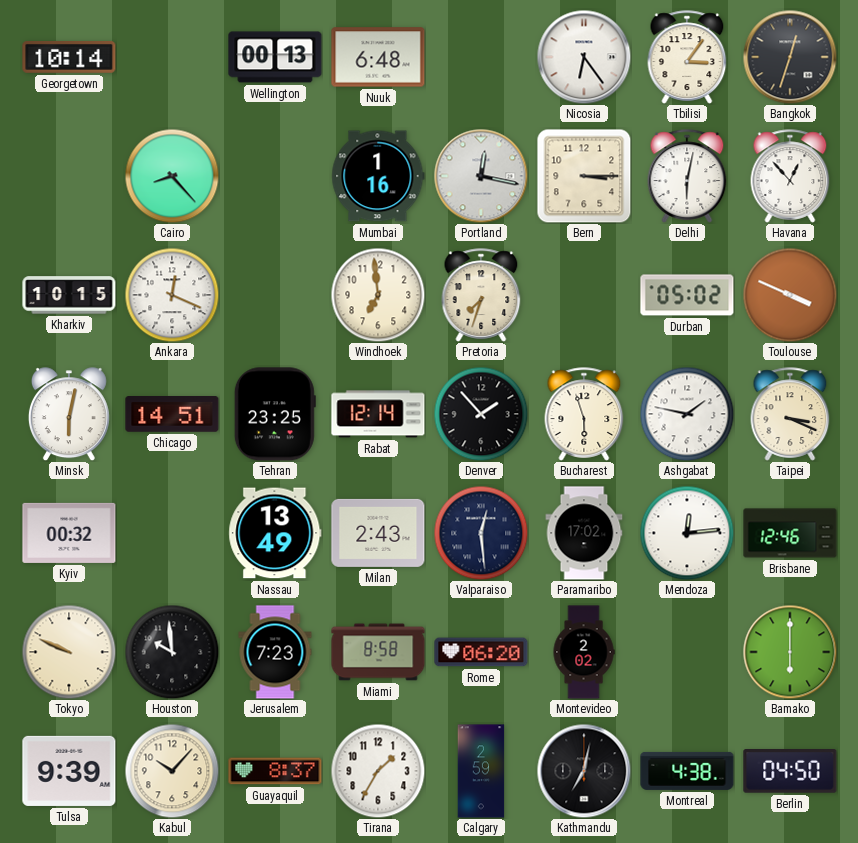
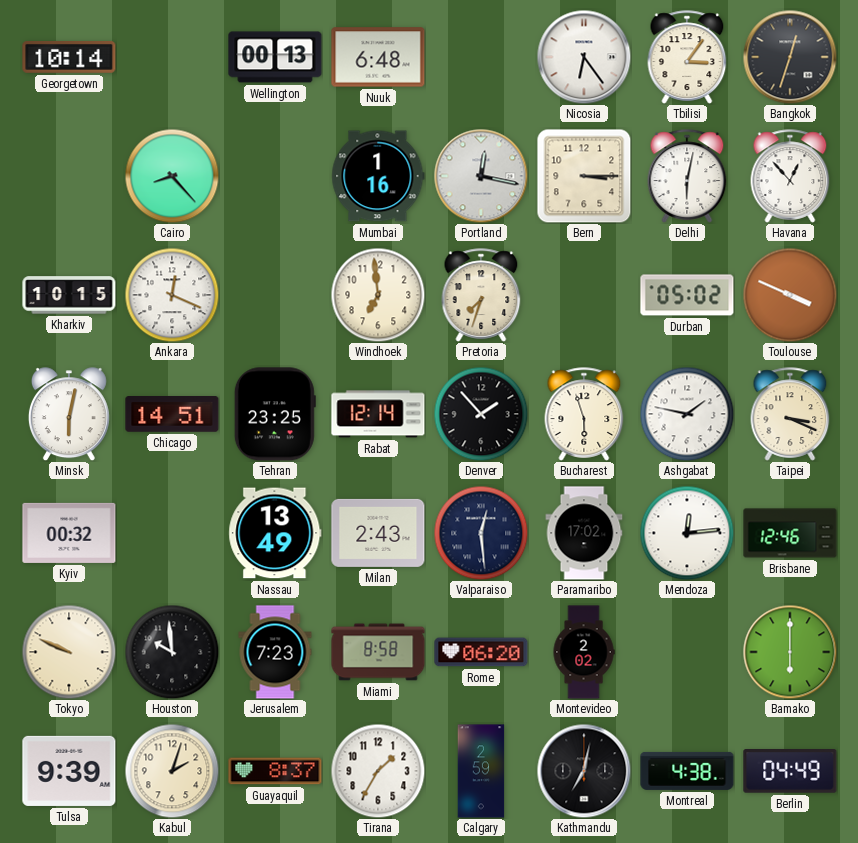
Kabul: 10:07 -> 2:03
Berlin: 04:50 -> 04:49
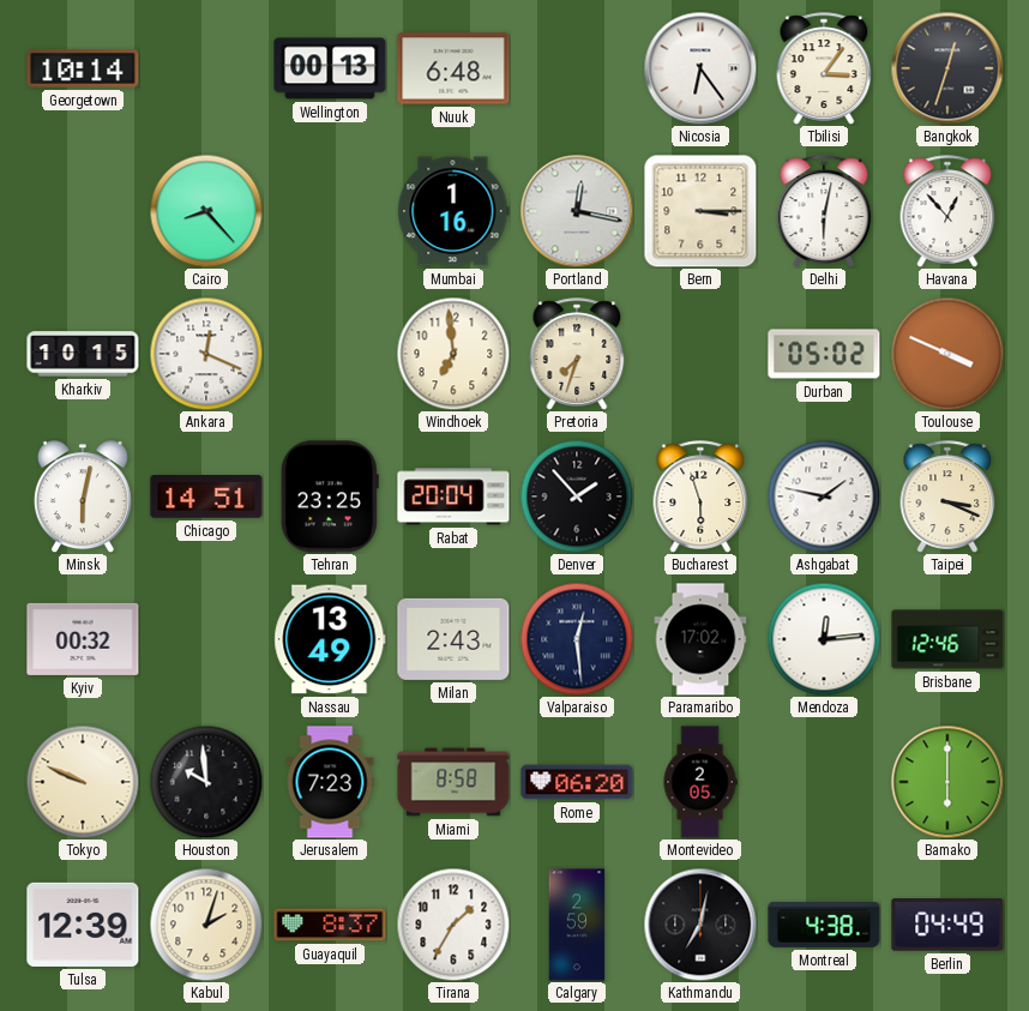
Rabat: 12:14 -> 20:04
Montevideo: 2:02 -> 2:05
Tulsa: 9:39 -> 12:39
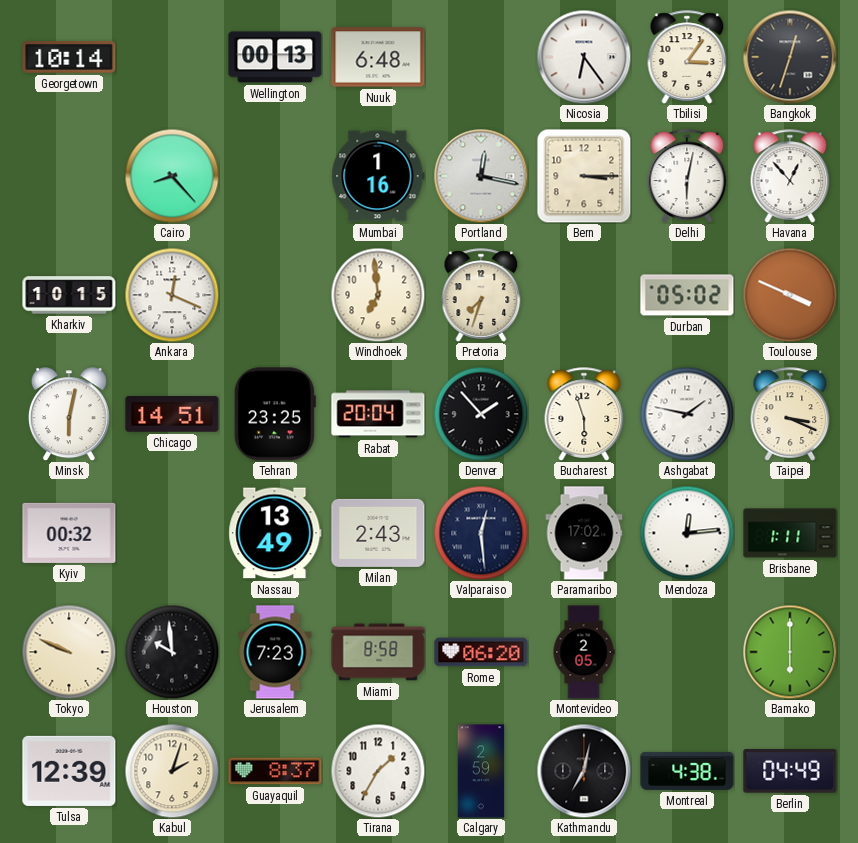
Brisbane: 12:46 -> 1:11
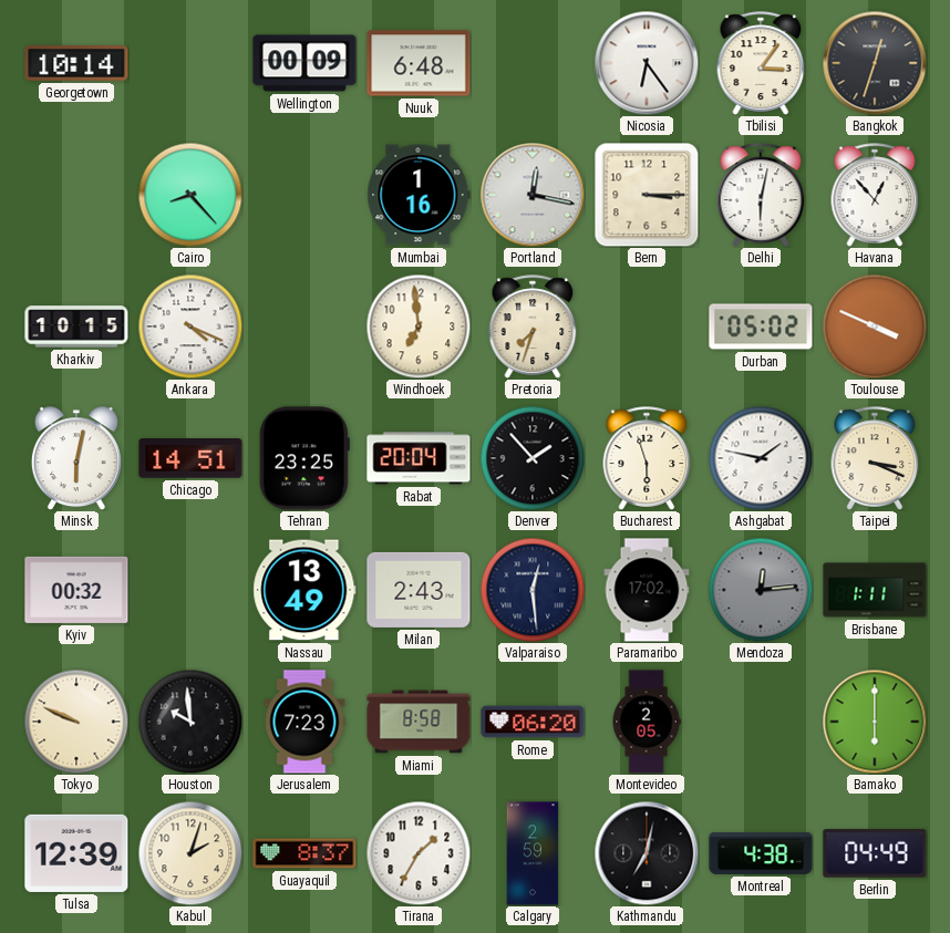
Wellington: 00:13 -> 00:09
Ankara: 12:19 -> 4:19
Mendoza dial: white -> grey
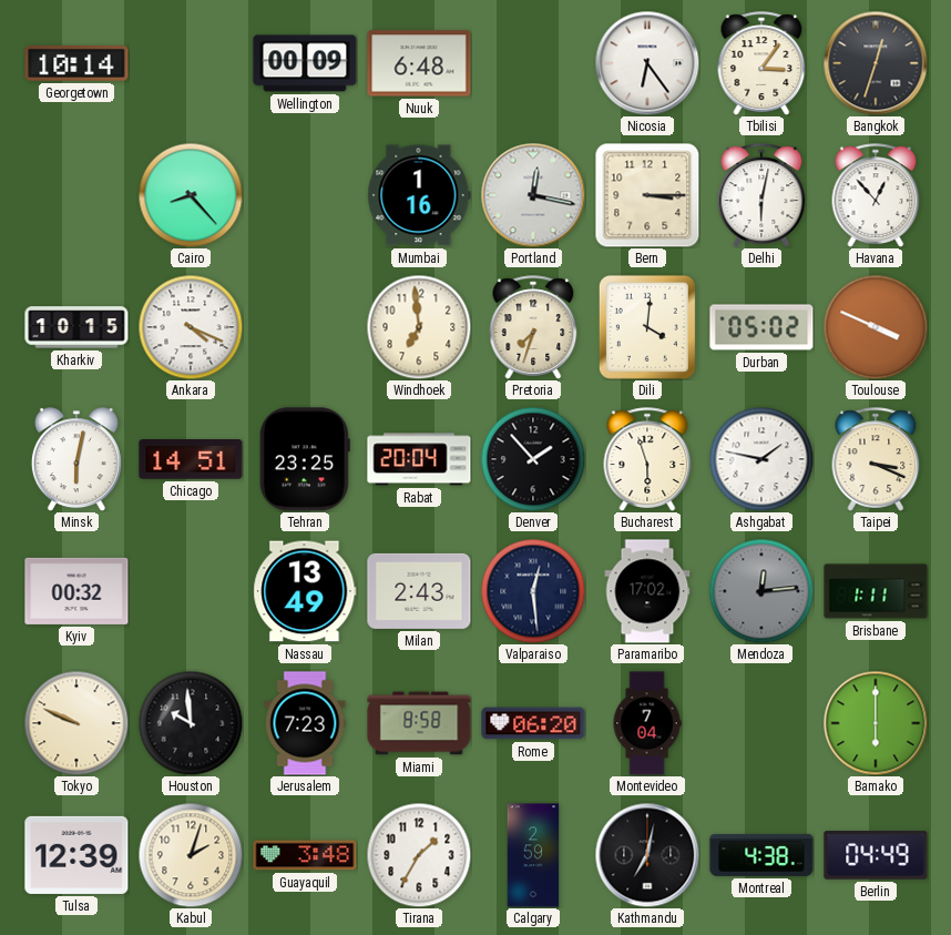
Dili: none -> 4:01
Montevideo: 2:05 -> 7:04
Guayaquil: 8:37 -> 3:48
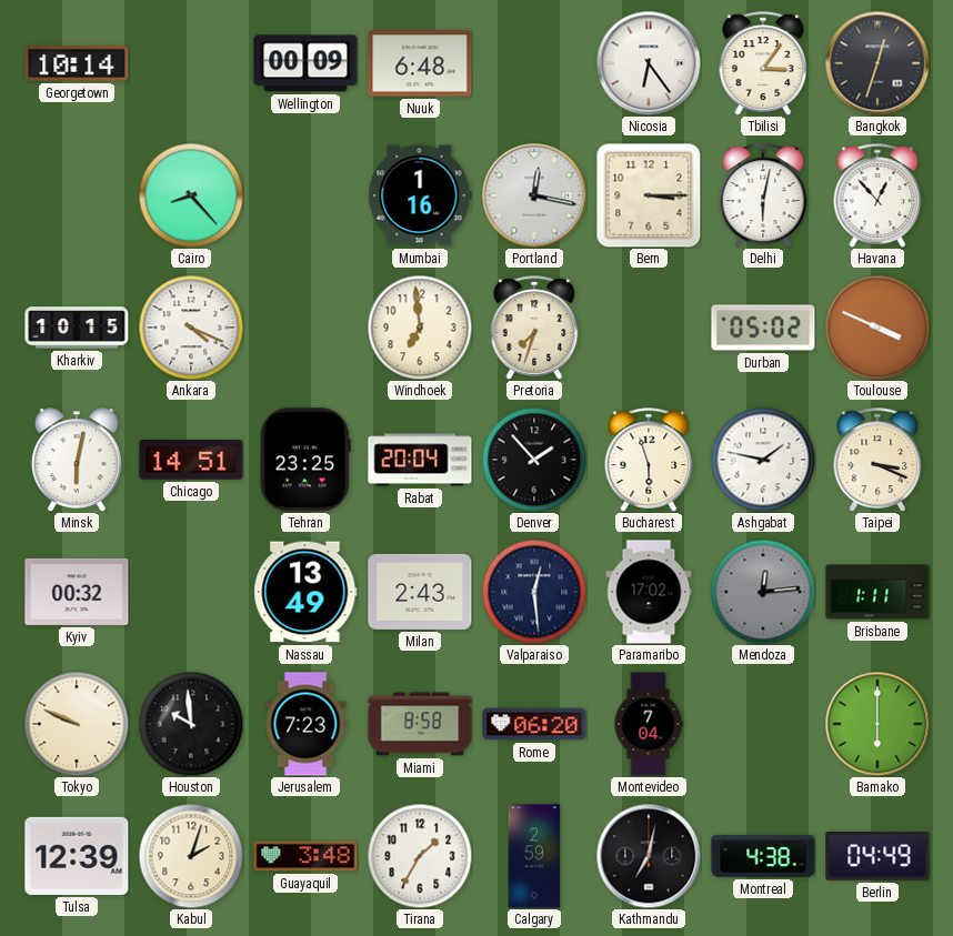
Dili: 4:01 -> none
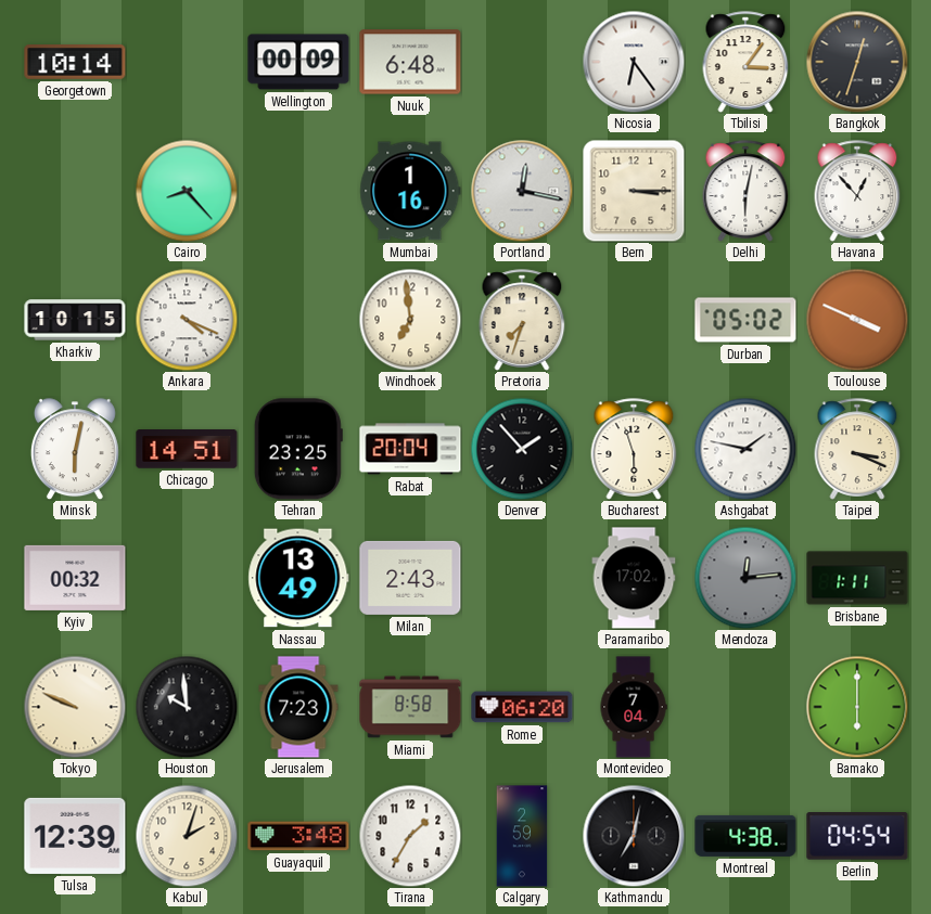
Valparaiso: 12:29 -> none
Berlin: 04:49 -> 04:54
